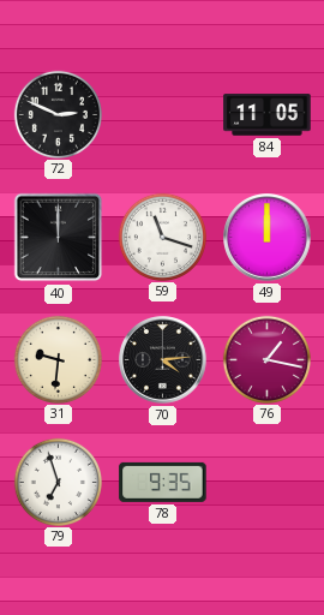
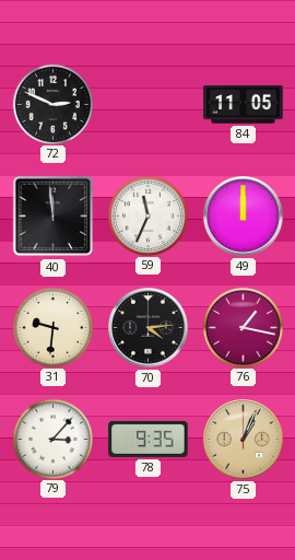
40: 12:00 -> 11:59
59: 11:18 -> 11:34
79: 6:57 -> 3:07
75: none -> 1:04
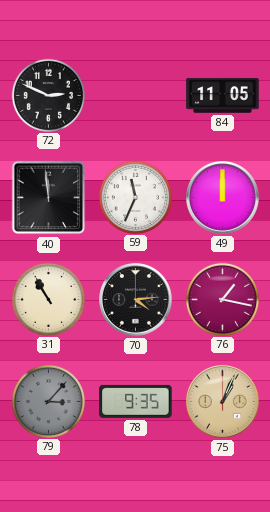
31: 9:31 -> 10:55
79 dial: white -> grey
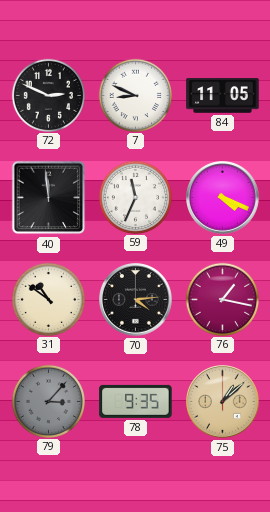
7: none -> 8:49
49: 12:00 -> 4:19
31: 10:55 -> 10:51
75: 1:04 -> 1:08
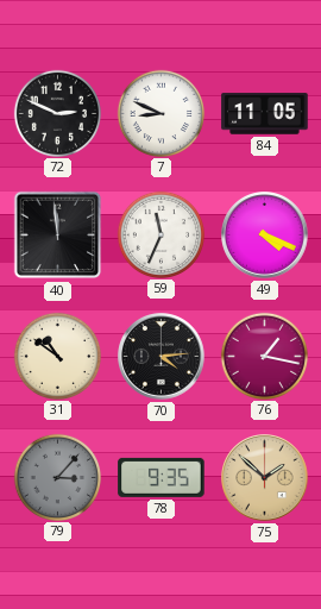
75: 1:08 -> 1:52
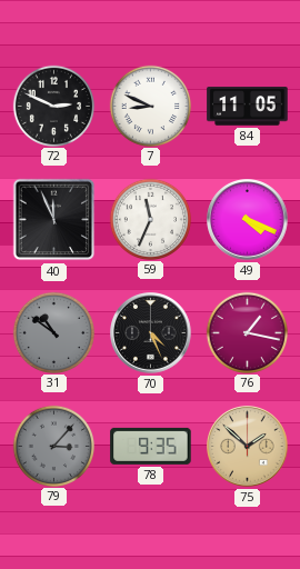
40: 11:59 -> 11:56
31 dial: cream -> grey
70: 4:14 -> 4:26
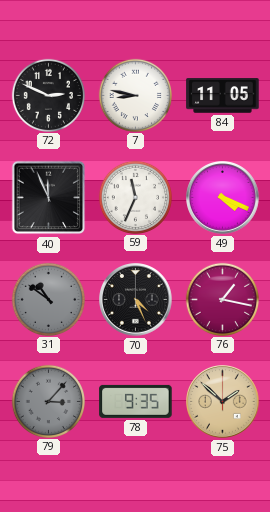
7: 8:49 -> 8:47
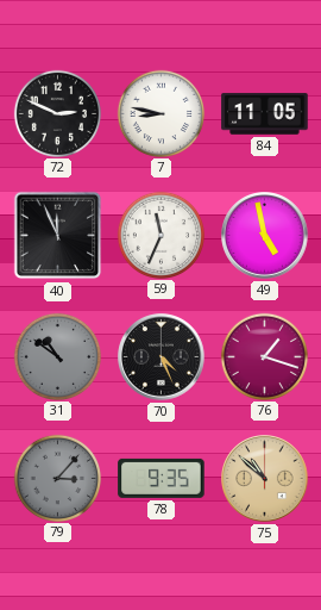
49: 4:19 -> 4:58
76: 1:17 -> 1:18
75: 1:52 -> 10:52
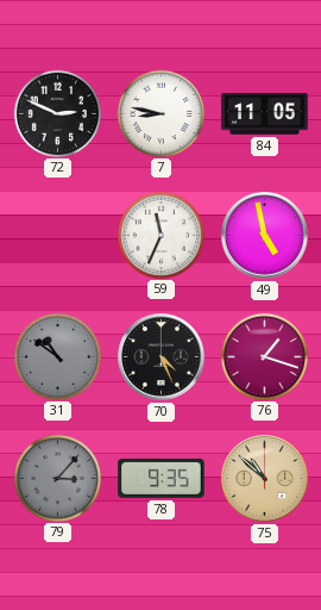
40: 11:56 -> none
